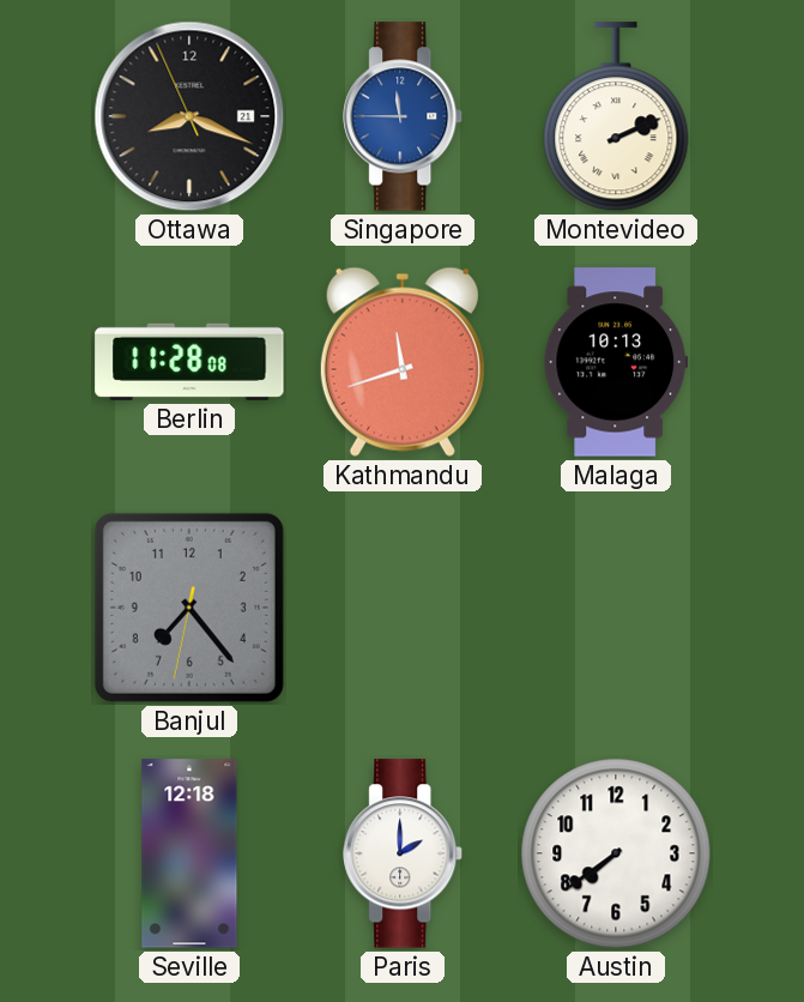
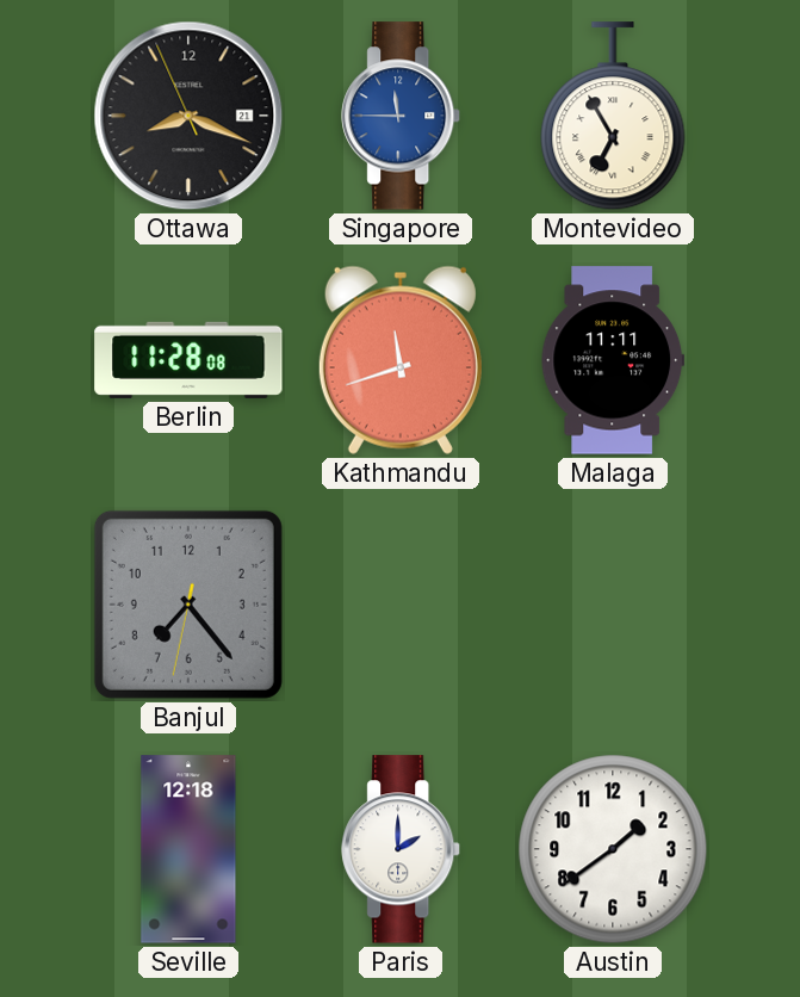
Montevideo: 2:11 -> 6:55
Malaga: 10:13 -> 11:11
Austin: 7:39 -> 1:39
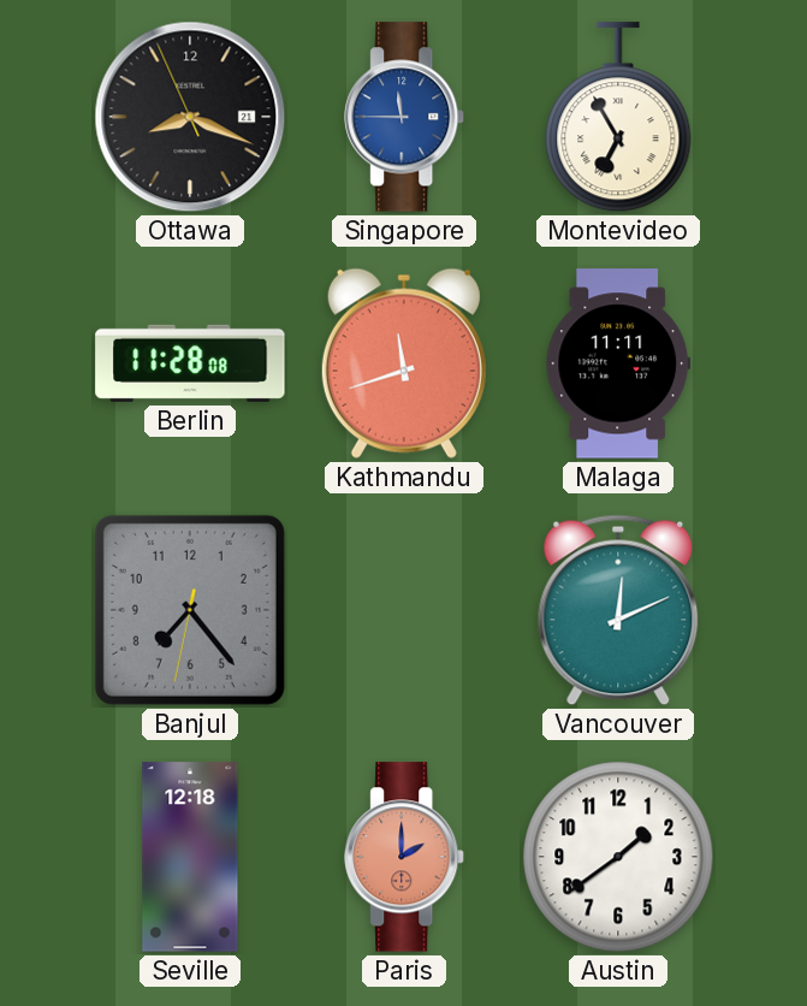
Vancouver: none -> 12:11
Paris dial: white -> salmon
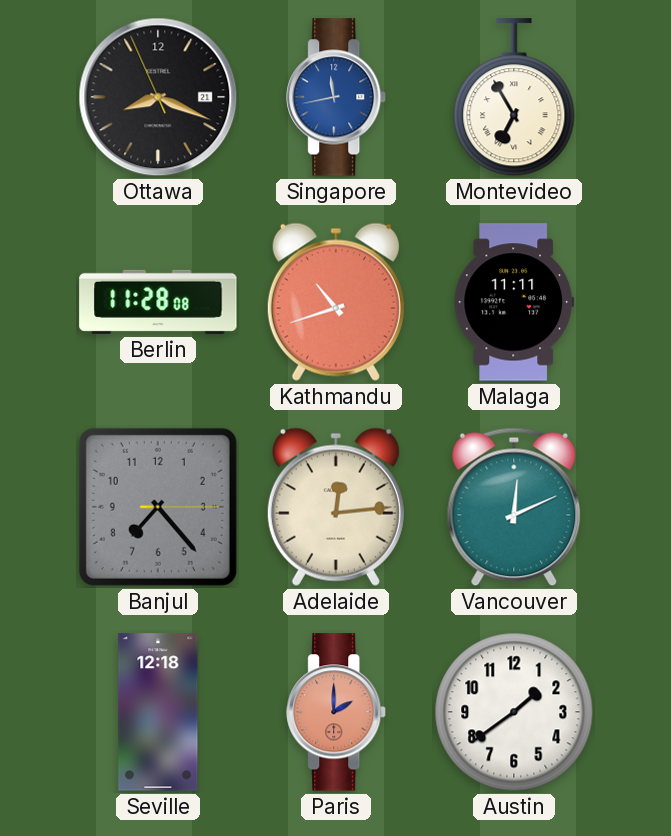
Singapore: 11:45 -> 11:43
Kathmandu: 11:42 -> 10:42
Banjul: 7:23:32 -> 7:23:15
Adelaide: none -> 12:14
